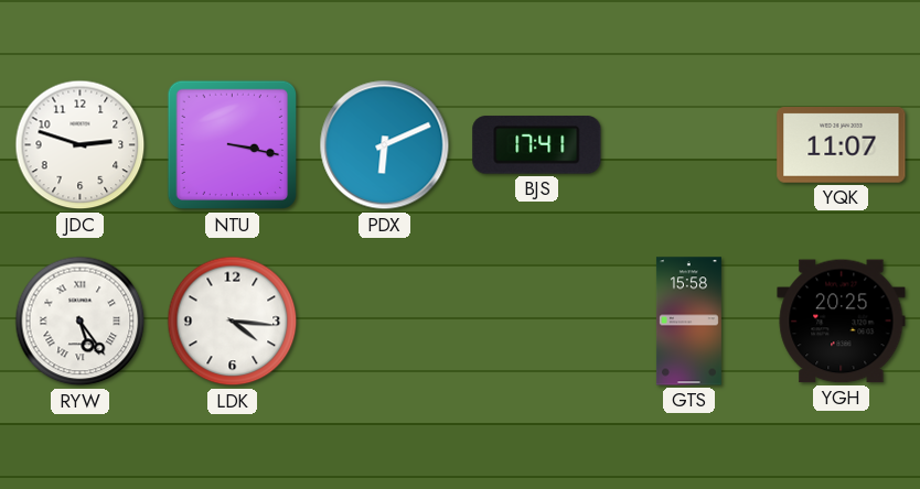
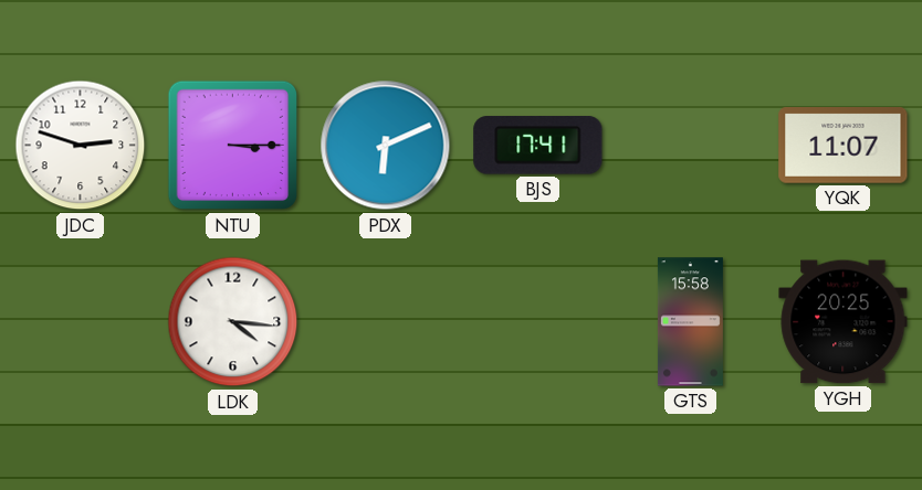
NTU: 3:17 -> 3:15
RYW: 5:24 -> none
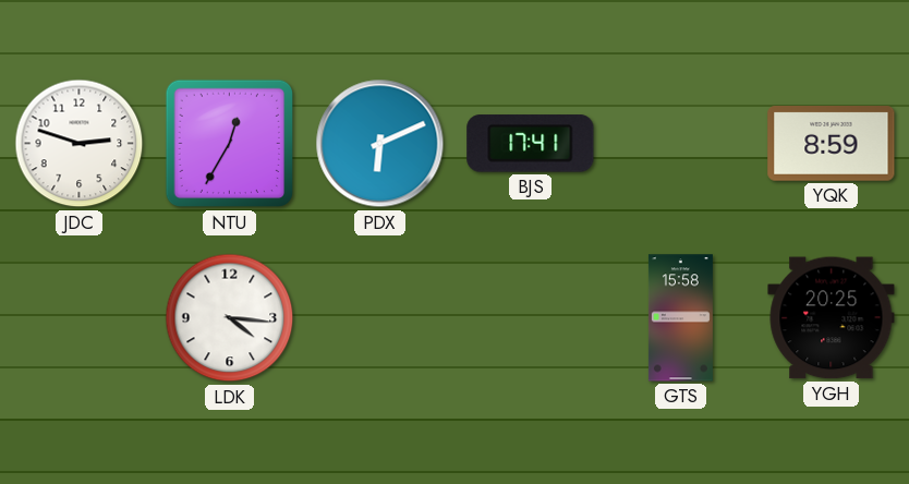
NTU: 3:15 -> 12:35
YQK: 11:07 -> 8:59
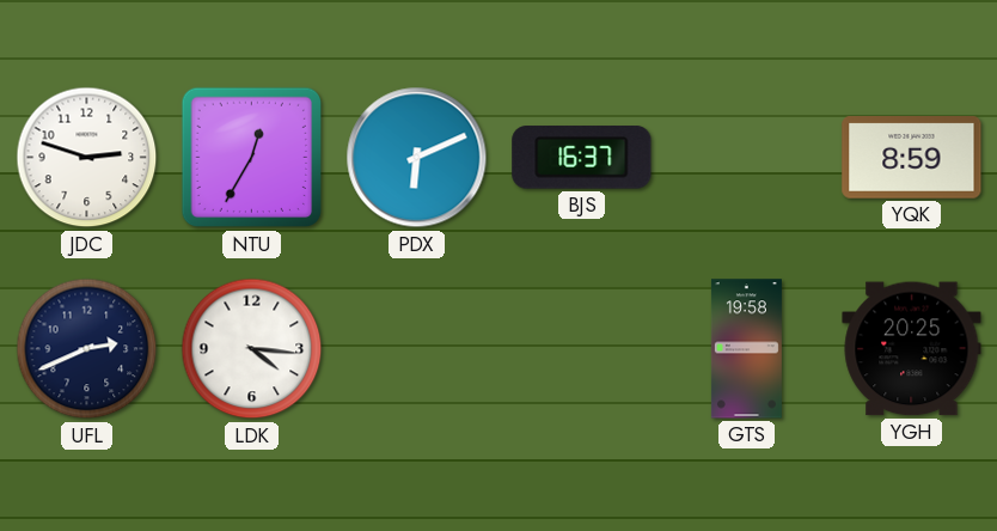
BJS: 17:41 -> 16:37
UFL: none -> 2:41
GTS: 15:58 -> 19:58
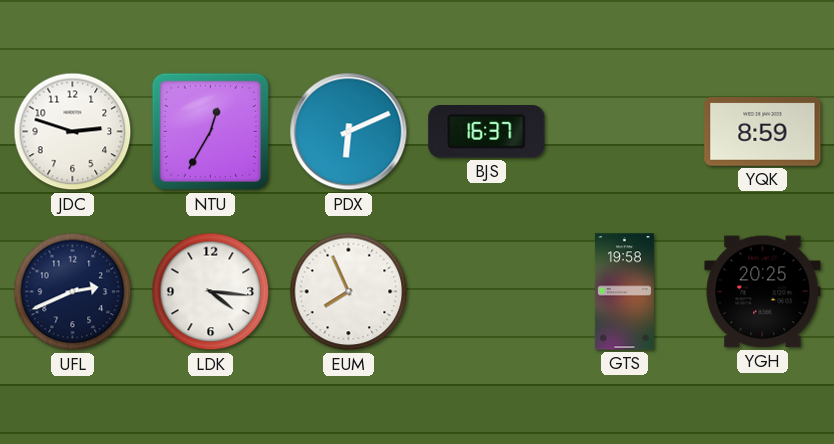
EUM: none -> 7:56
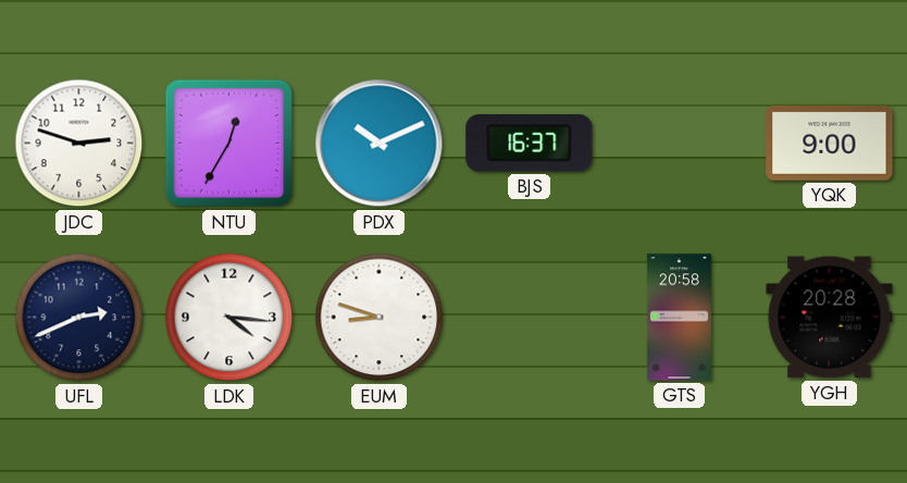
PDX: 6:11 -> 10:11
YQK: 8:59 -> 9:00
EUM: 7:56 -> 8:48
GTS: 19:58 -> 20:58
YGH: 20:25 -> 20:28
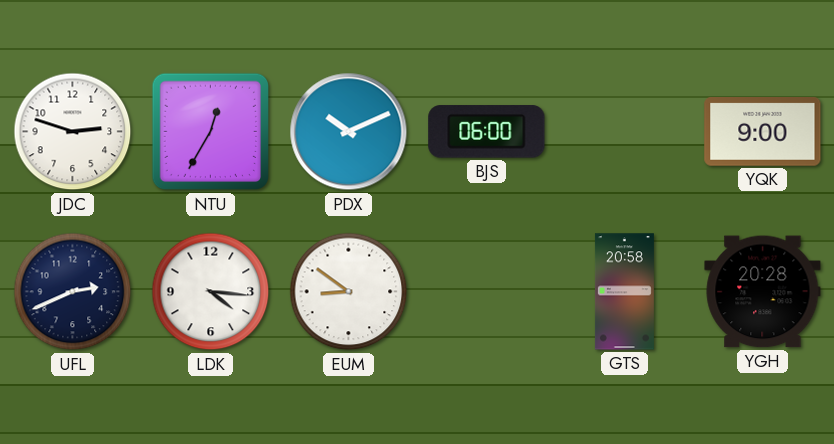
BJS: 16:37 -> 06:00
EUM: 8:48 -> 8:51
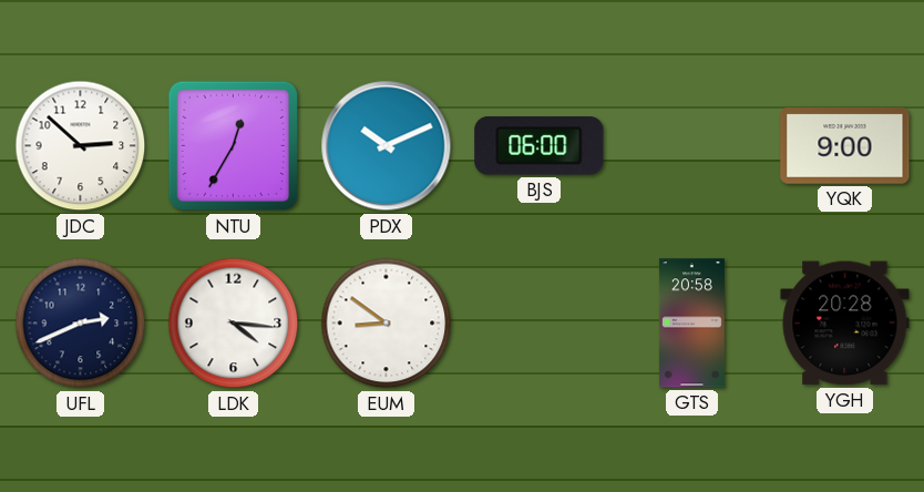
JDC: 2:48 -> 2:52
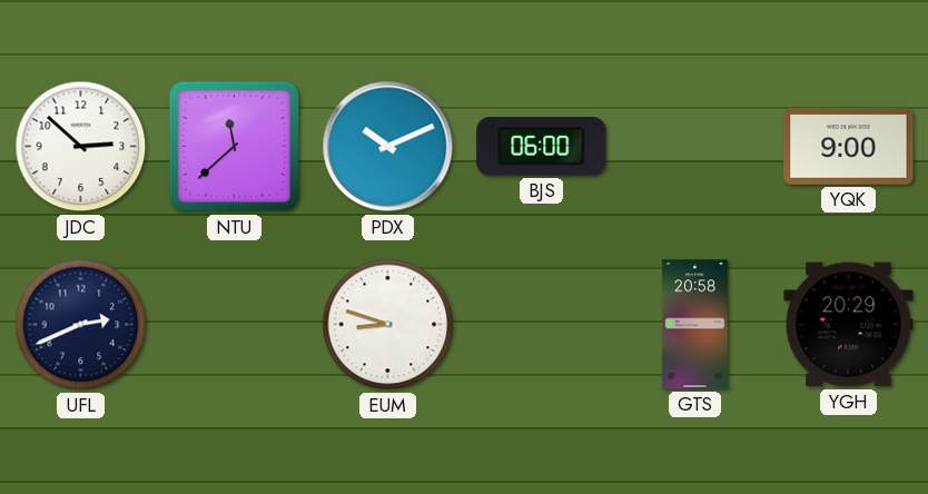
NTU: 12:35 -> 11:38
LDK: 4:16 -> none
EUM: 8:51 -> 8:48
YGH: 20:28 -> 20:29
